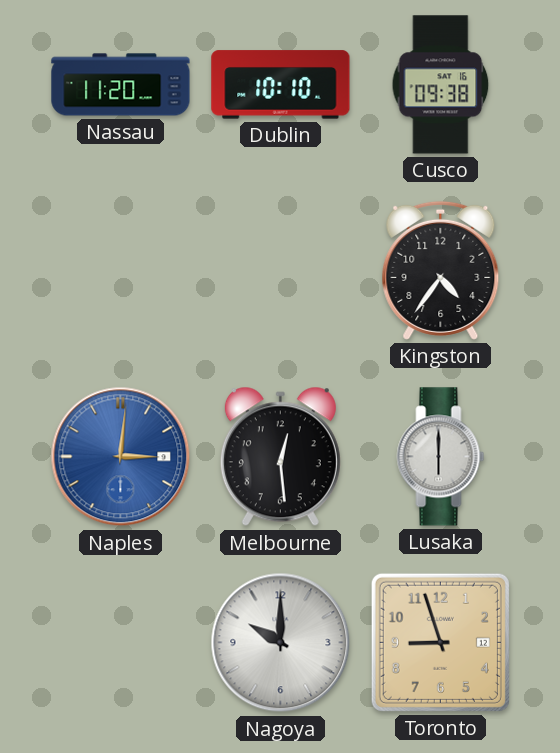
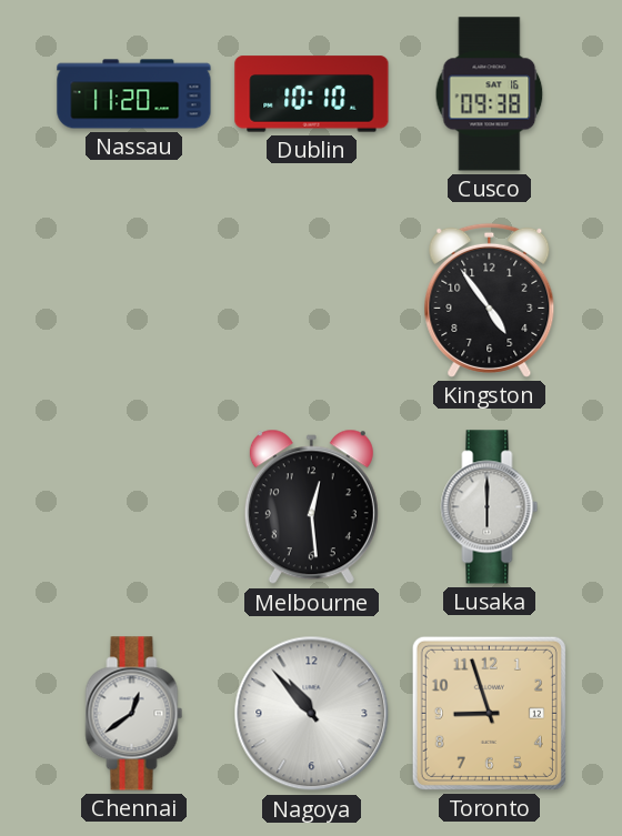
Kingston: 4:36 -> 4:54
Naples: 3:01 -> none
Chennai: none -> 12:39
Nagoya: 10:00 -> 10:53
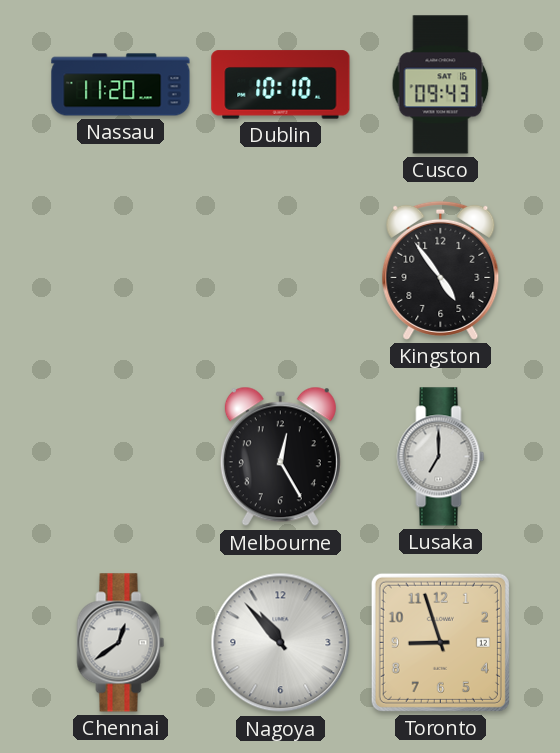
Cusco: 09:38 -> 09:43
Melbourne: 12:29 -> 12:25
Lusaka: 6:00 -> 7:00
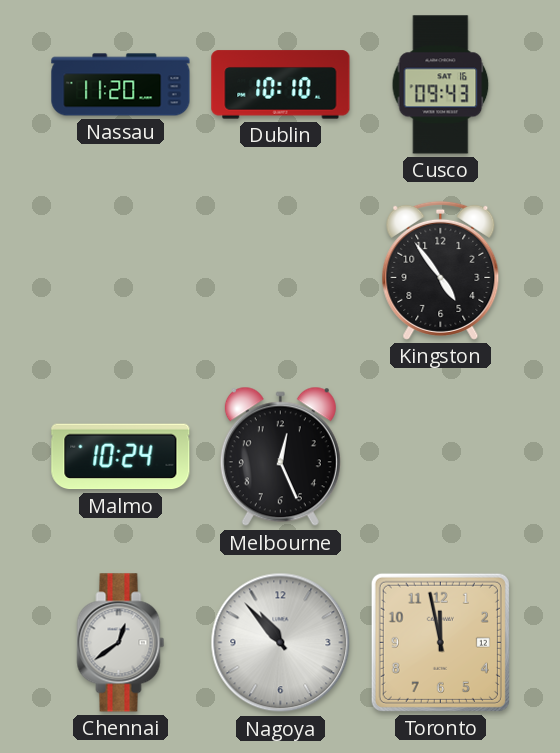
Malmo: none -> 10:24
Melbourne: 12:25 -> 12:26
Lusaka: 7:00 -> none
Toronto: 8:57 -> 11:58
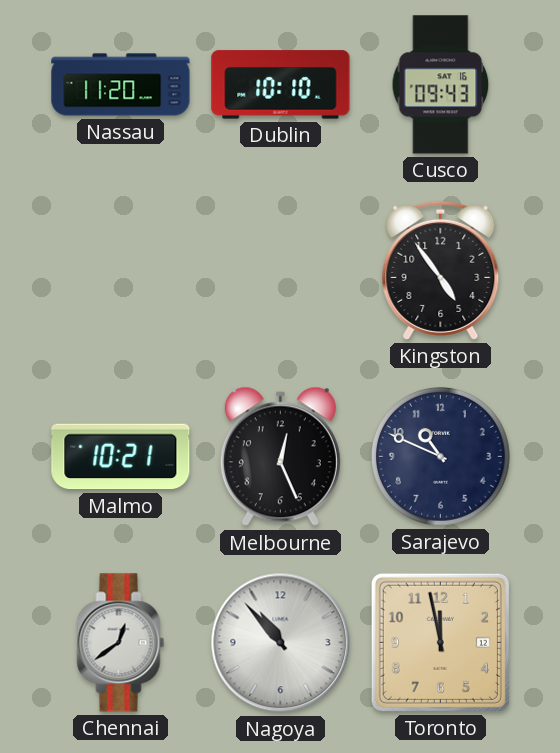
Malmo: 10:24 -> 10:21
Sarajevo: none -> 10:49
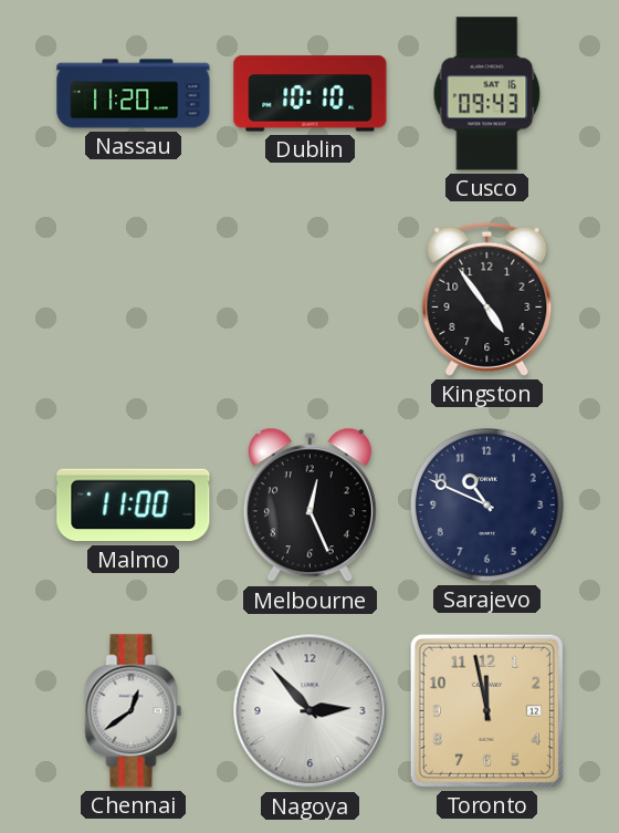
Malmo: 10:21 -> 11:00
Nagoya: 10:53 -> 2:53
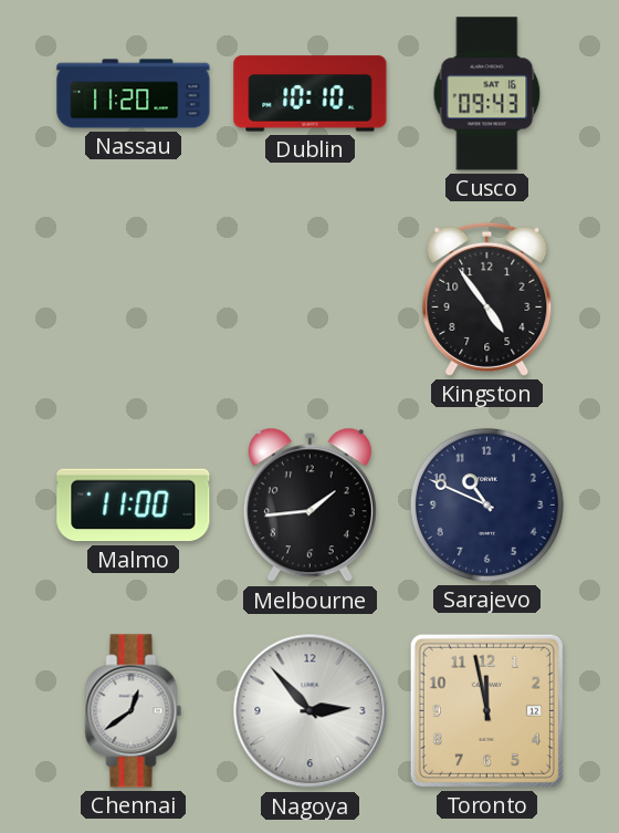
Melbourne: 12:26 -> 1:44
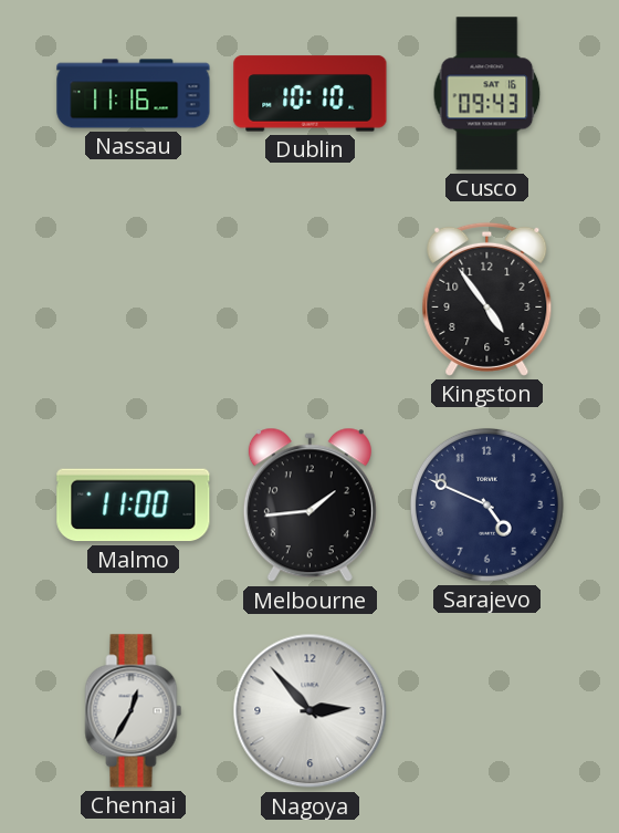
Nassau: 11:20 -> 11:16
Sarajevo: 10:49 -> 4:49
Chennai: 12:39 -> 12:35
Toronto: 11:58 -> none
